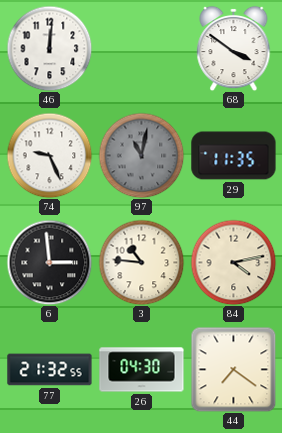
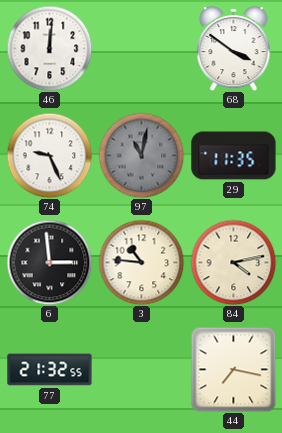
26: 04:30 -> none
44: 7:21 -> 7:17
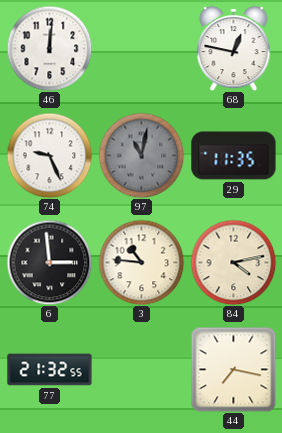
68: 3:51 -> 12:47
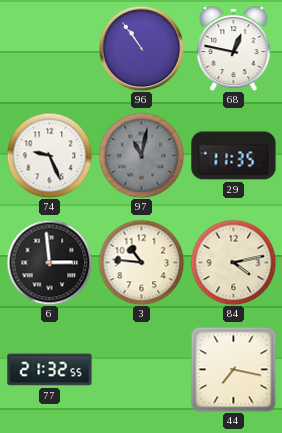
46: 12:01 -> none
96: none -> 10:54
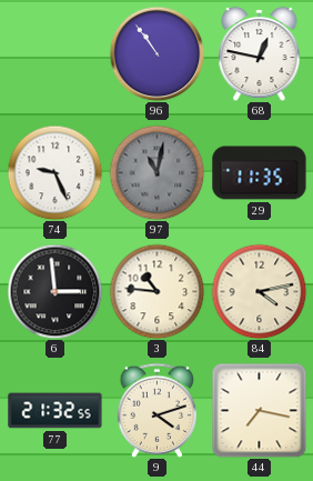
9: none -> 4:12
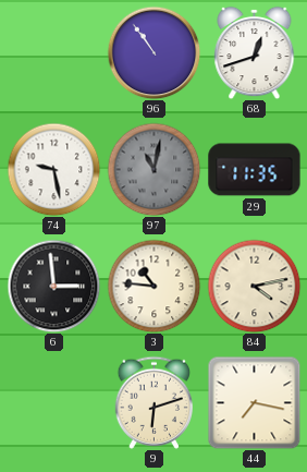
68: 12:47 -> 12:42
74: 9:26 -> 9:28
77: 21:32 -> none
9: 4:12 -> 6:12
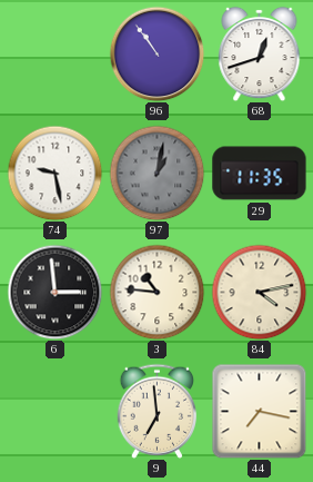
97: 11:02 -> 1:02
9: 6:12 -> 6:59
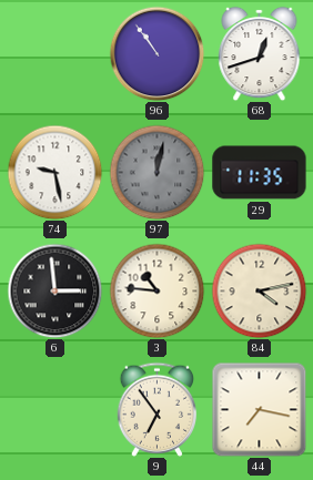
97: 1:02 -> 12:02
9: 6:59 -> 6:54
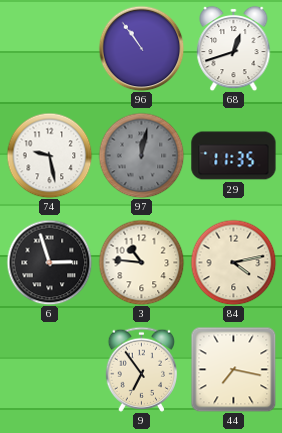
6: 2:59 -> 2:57
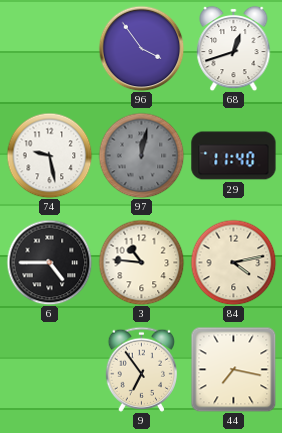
96: 10:54 -> 3:54
29: 11:35 -> 11:40
6: 2:57 -> 4:45
